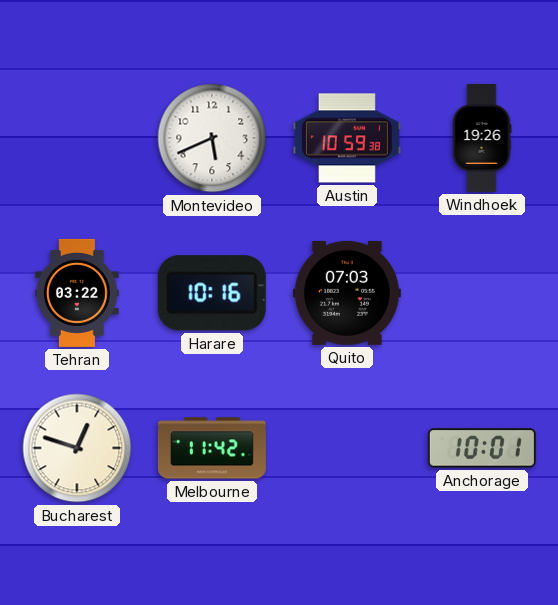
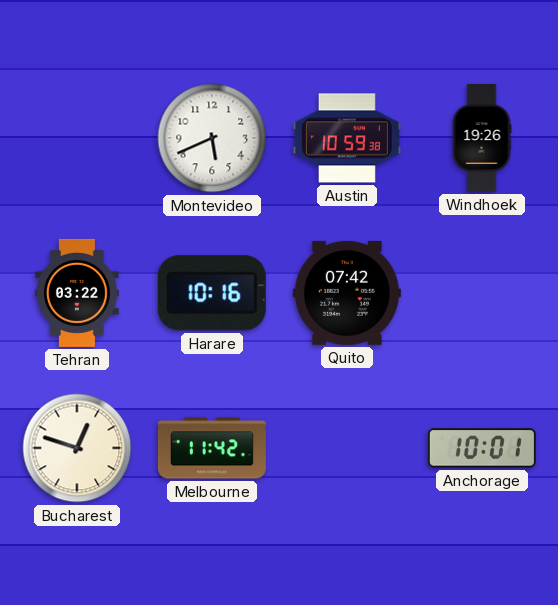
Quito: 07:03 -> 07:42
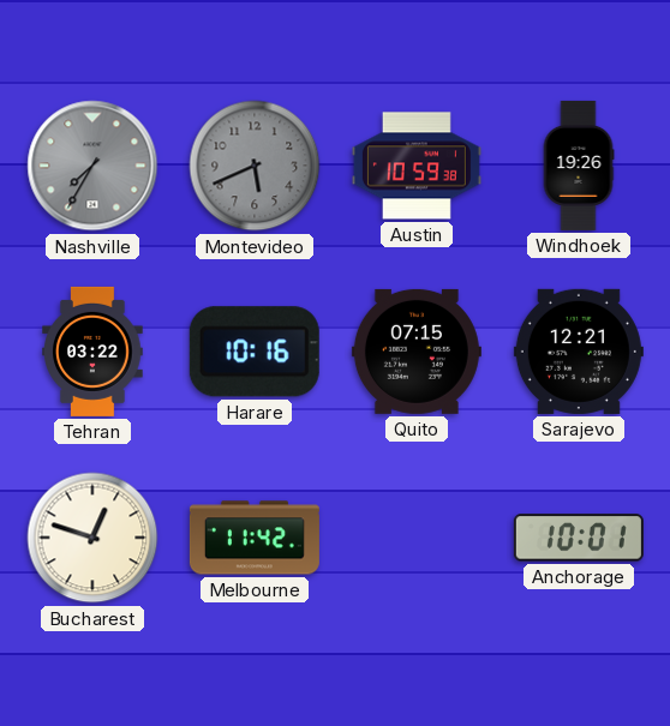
Nashville: none -> 7:35
Montevideo dial: white -> grey
Quito: 07:42 -> 07:15
Sarajevo: none -> 12:21
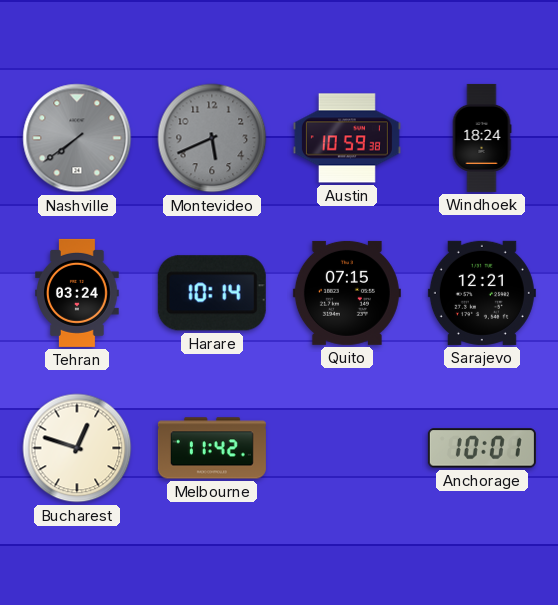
Nashville: 7:35 -> 7:39
Windhoek: 19:26 -> 18:24
Tehran: 03:22 -> 03:24
Harare: 10:16 -> 10:14
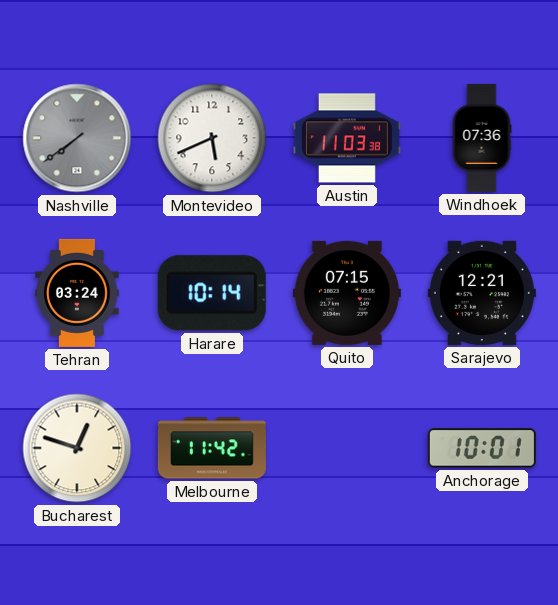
Montevideo dial: grey -> white
Austin: 10:59 -> 11:03
Windhoek: 18:24 -> 07:36
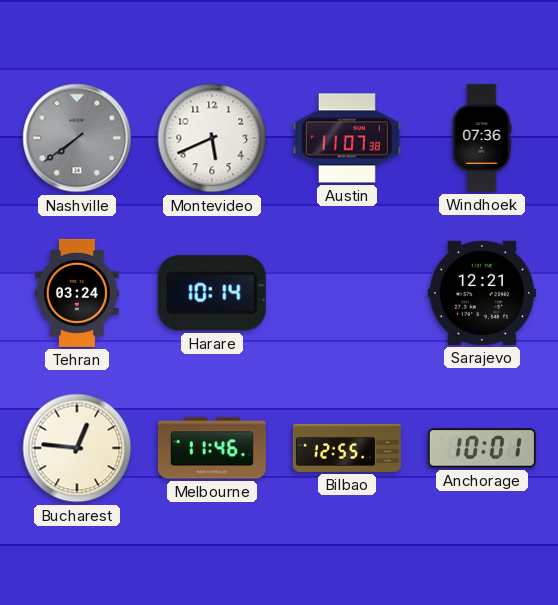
Austin: 11:03 -> 11:07
Quito: 07:15 -> none
Bucharest: 12:48 -> 12:46
Melbourne: 11:42 -> 11:46
Bilbao: none -> 12:55
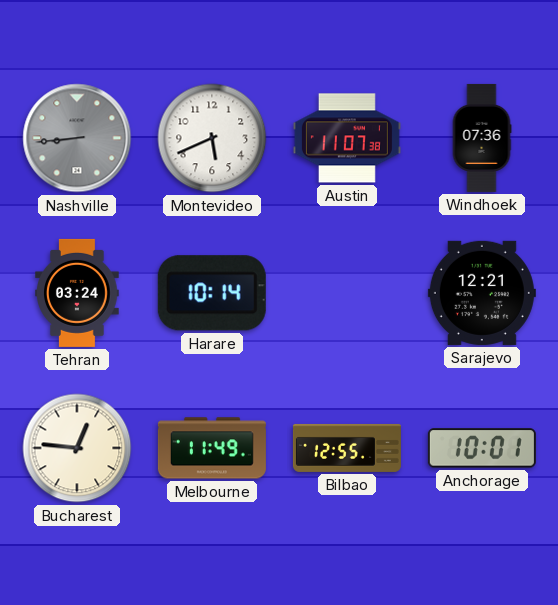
Nashville: 7:39 -> 8:44
Melbourne: 11:46 -> 11:49
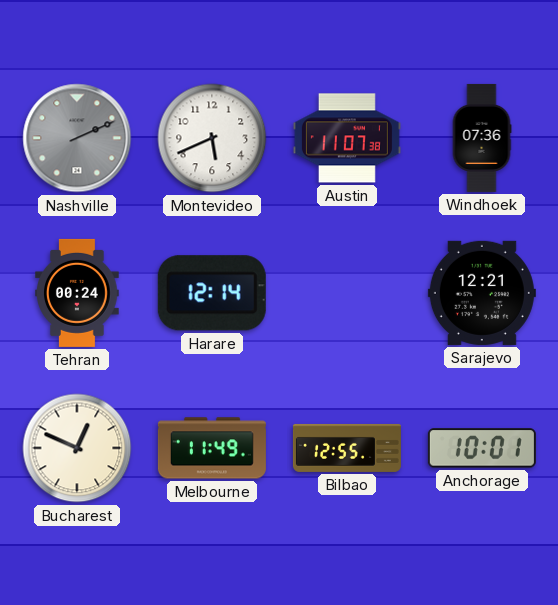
Nashville: 8:44 -> 2:11
Tehran: 03:24 -> 00:24
Harare: 10:14 -> 12:14
Bucharest: 12:46 -> 12:49
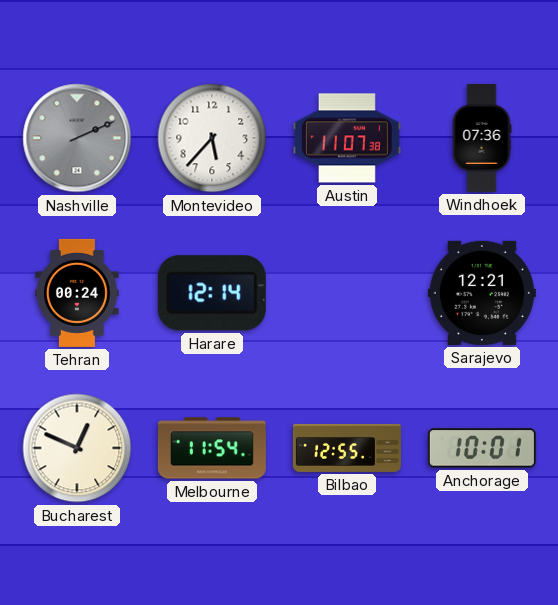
Montevideo: 5:41 -> 5:37
Melbourne: 11:49 -> 11:54
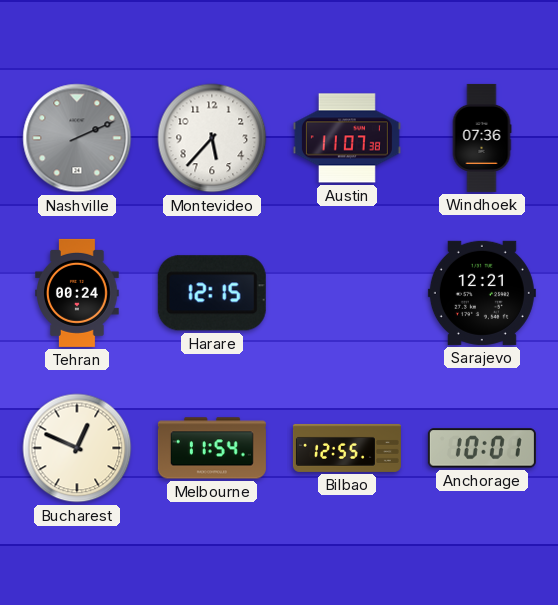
Harare: 12:14 -> 12:15
